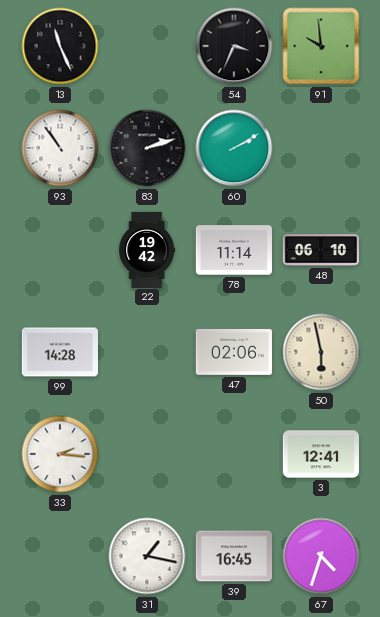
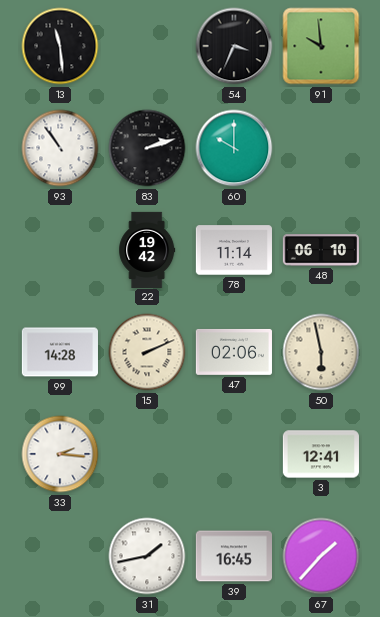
13: 11:26 -> 11:29
60: 2:10 -> 10:00
15: none -> 2:11
31: 1:17 -> 1:43
67: 4:33 -> 1:37
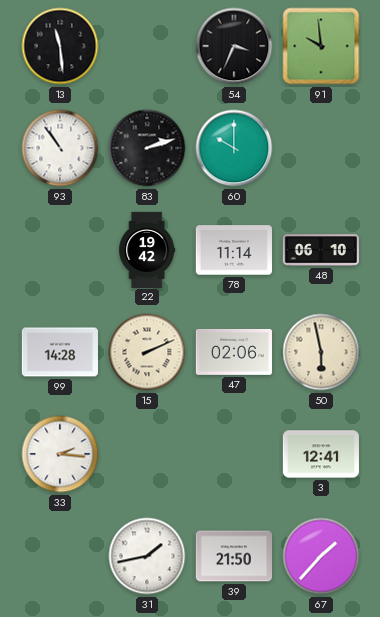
39: 16:45 -> 21:50
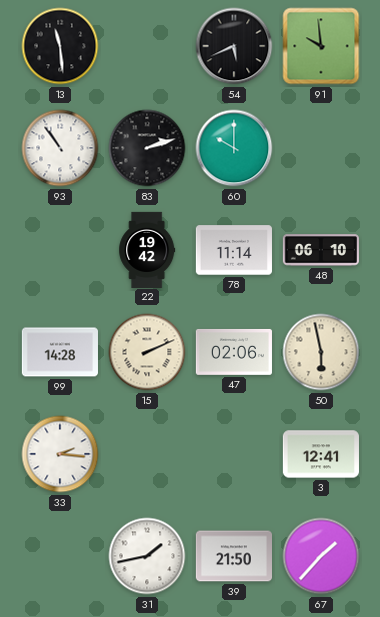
54: 3:34 -> 5:41
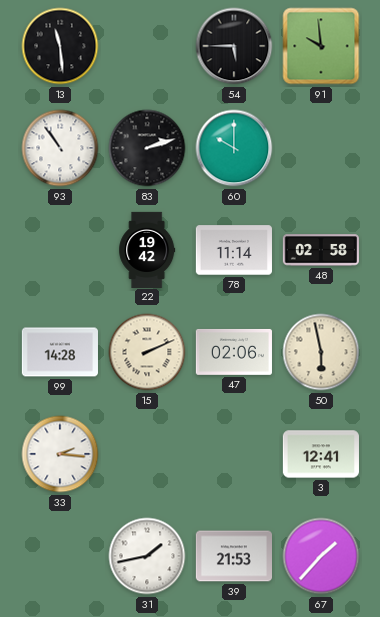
54: 5:41 -> 5:45
48: 06:10 -> 02:58
39: 21:50 -> 21:53
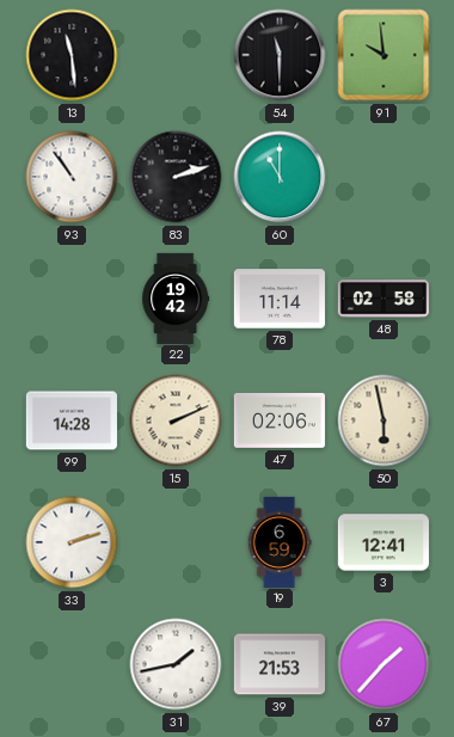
54: 5:45 -> 11:30
60: 10:00 -> 11:00
33: 2:16 -> 2:12
19: none -> 6:59
